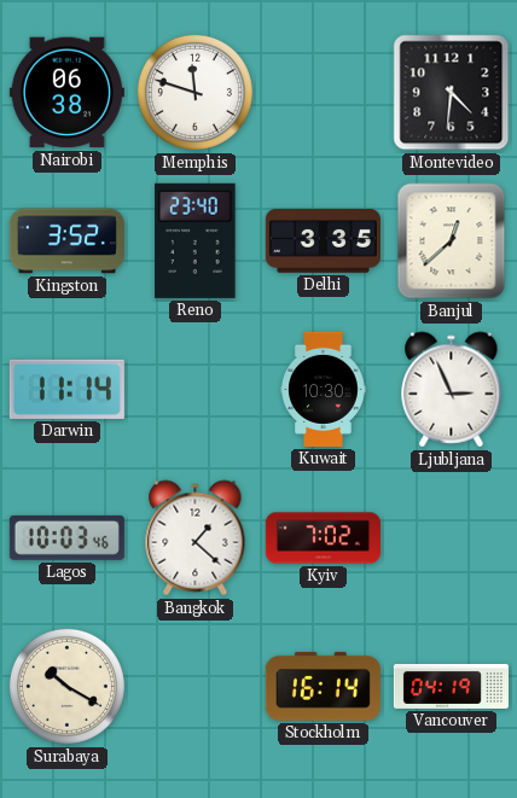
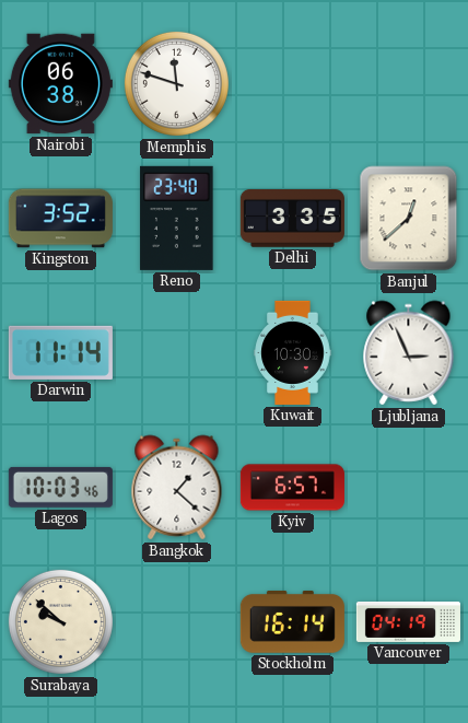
Montevideo: 4:31 -> none
Kyiv: 7:02 -> 6:57
Surabaya: 10:20 -> 9:52
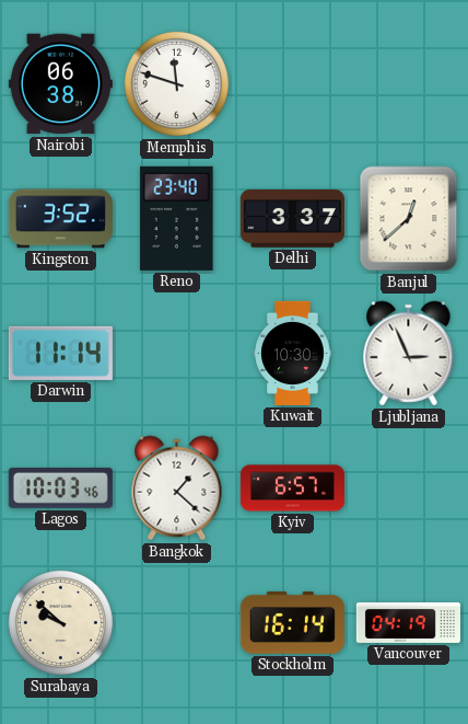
Delhi: 3:35 -> 3:37
